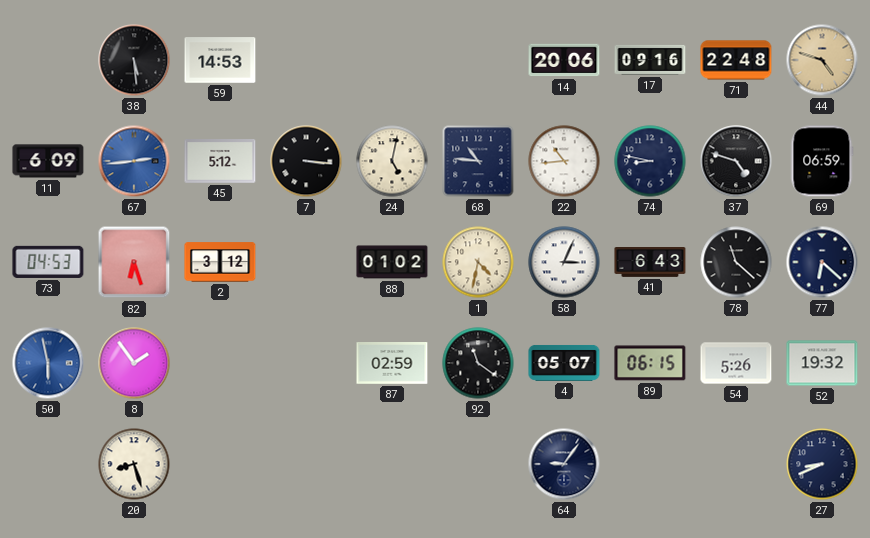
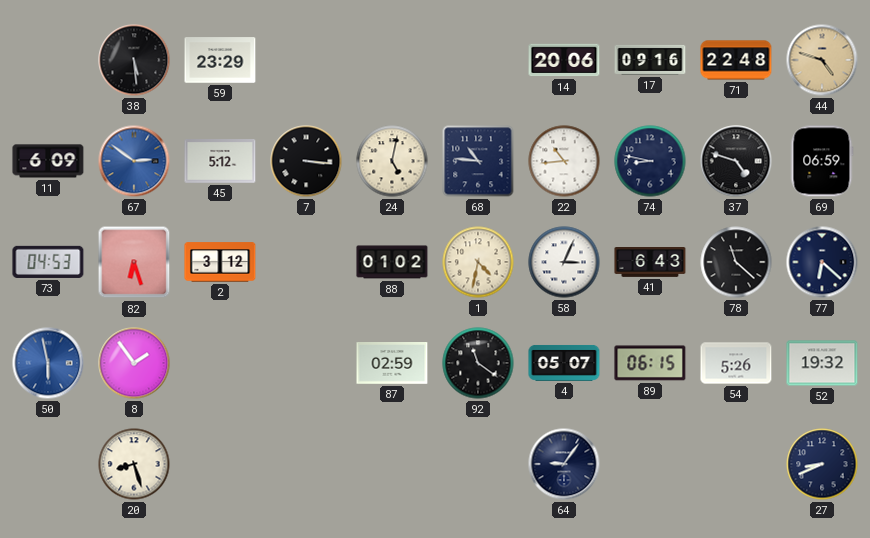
59: 14:53 -> 23:29
67: 2:44 -> 2:51
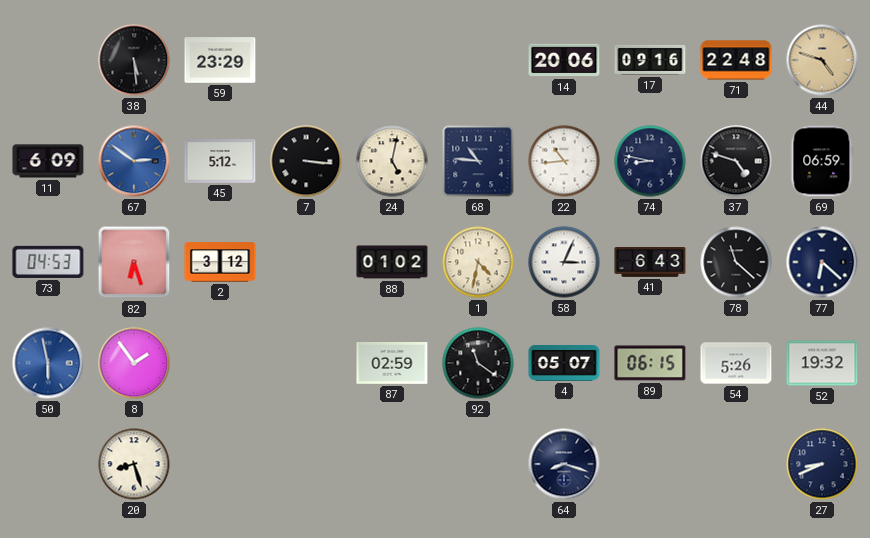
64: 9:06 -> 8:18
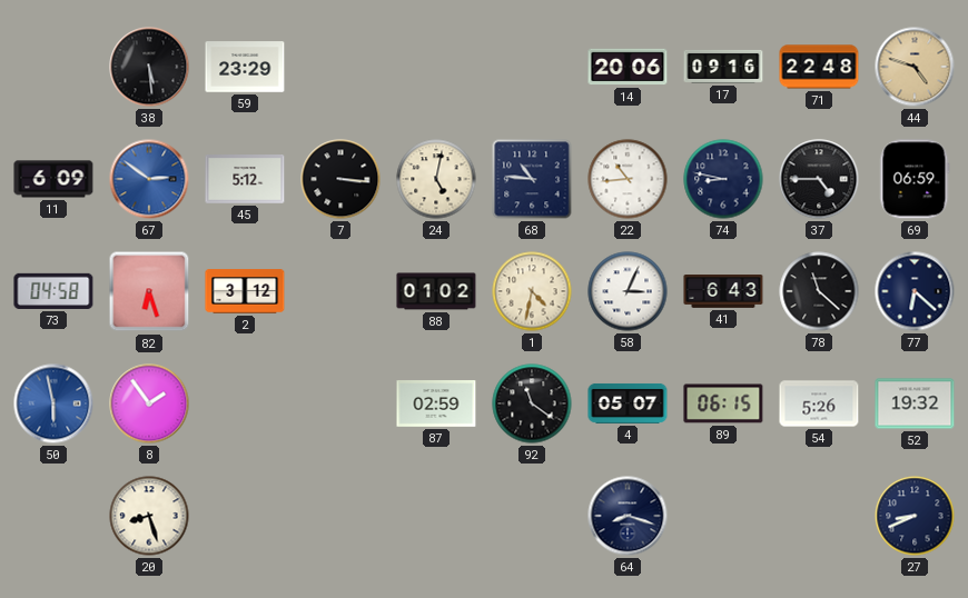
37: 4:48 -> 4:45
73: 04:53 -> 04:58
